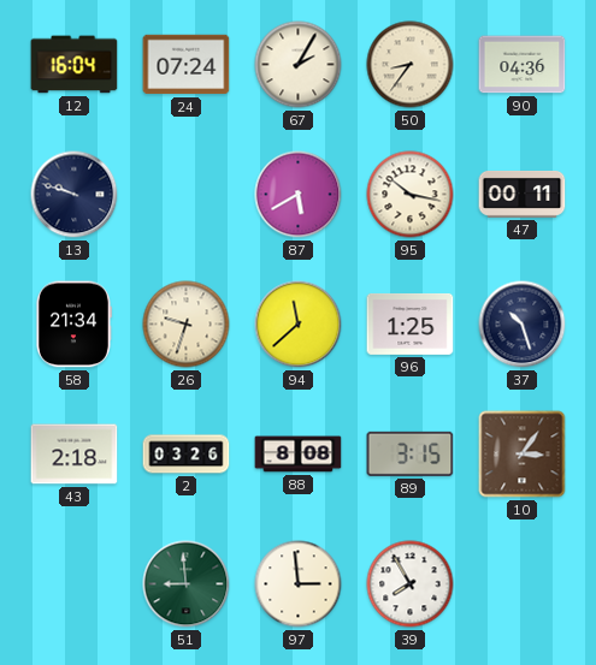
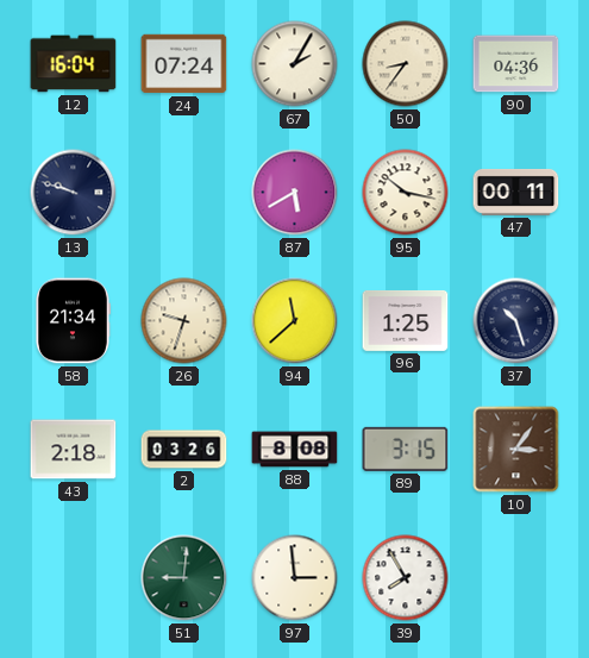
51: 8:59 -> 9:01
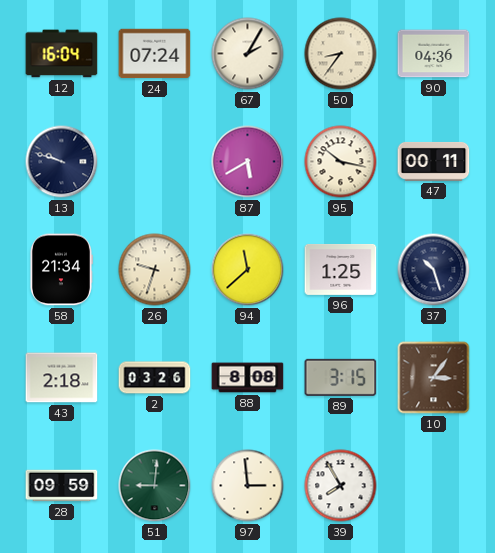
28: none -> 09:59
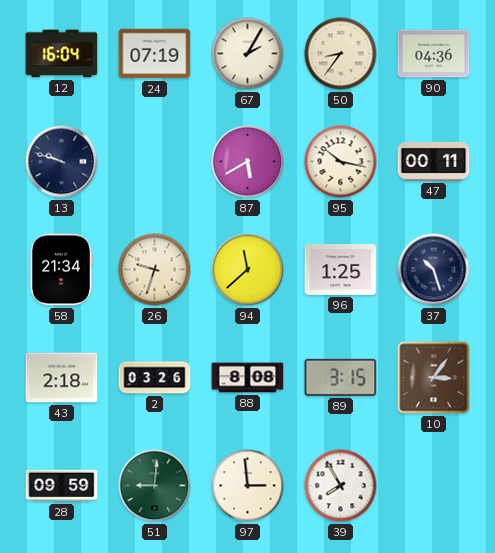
24: 07:24 -> 07:19
